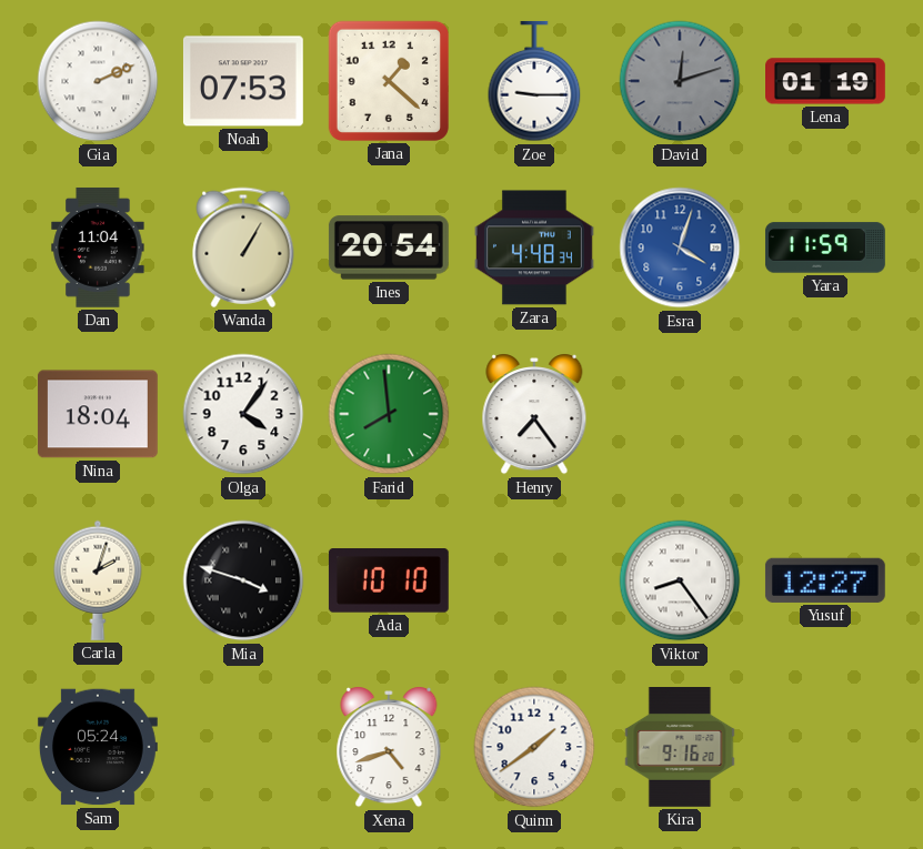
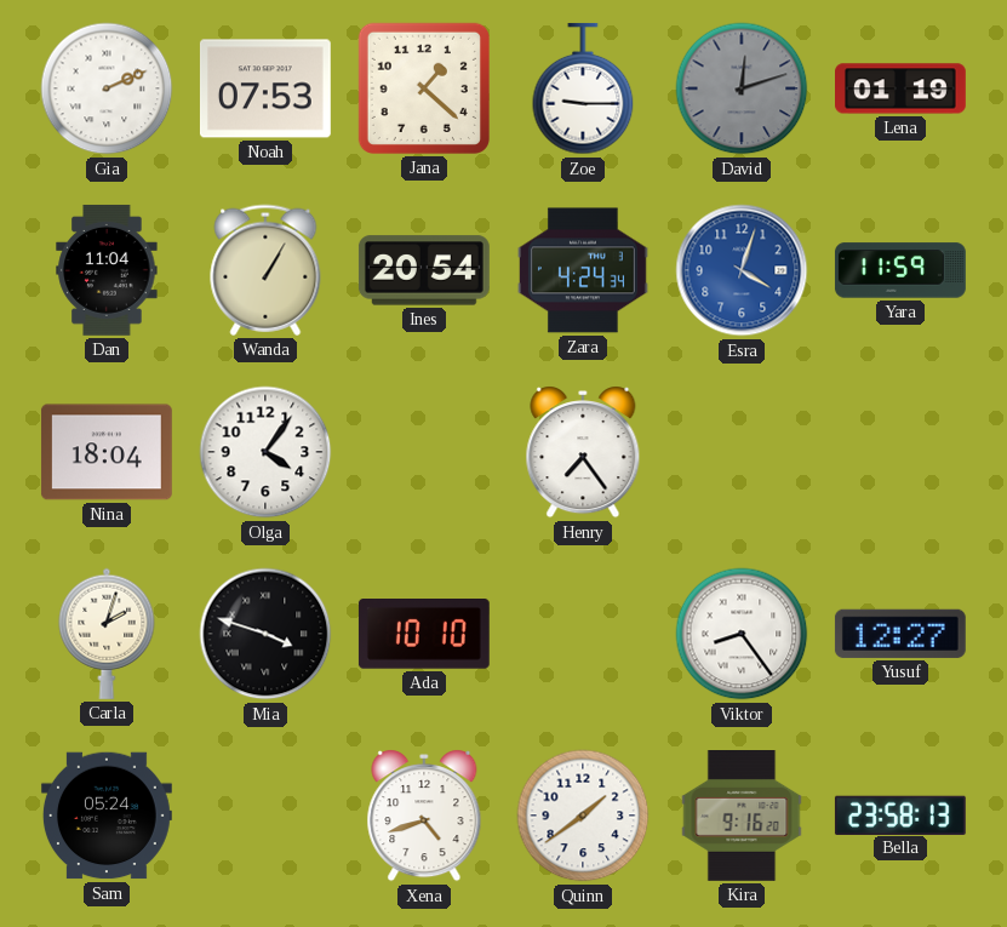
Zara: 4:48 -> 4:24
Farid: 7:59 -> none
Bella: none -> 23:58
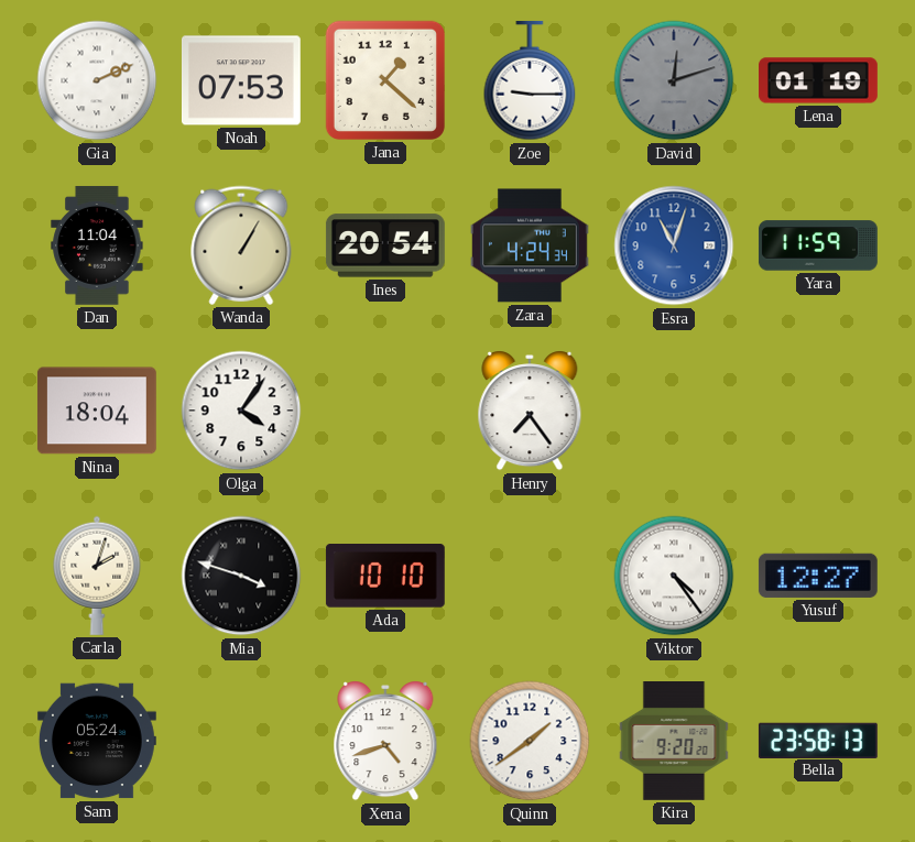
Esra: 4:03 -> 11:03
Viktor: 8:24 -> 4:24
Kira: 9:16 -> 9:20
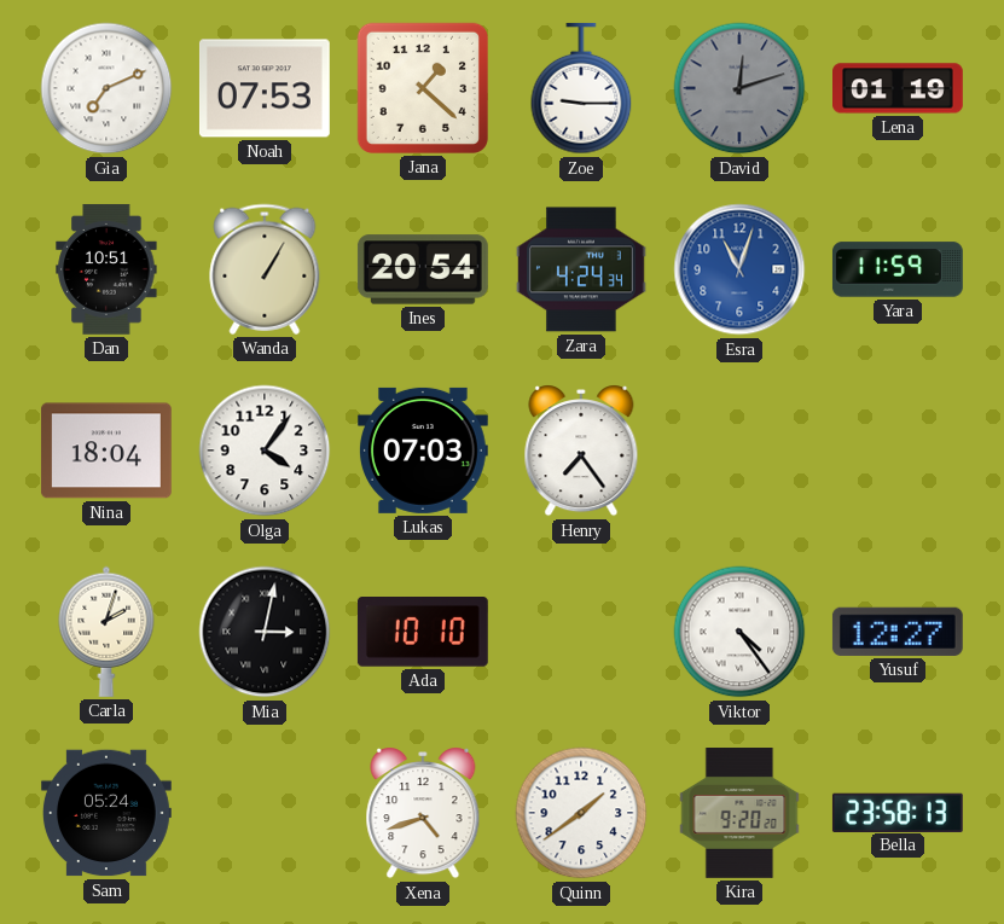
Gia: 2:11 -> 7:11
Dan: 11:04 -> 10:51
Lukas: none -> 07:03
Mia: 3:48 -> 3:02
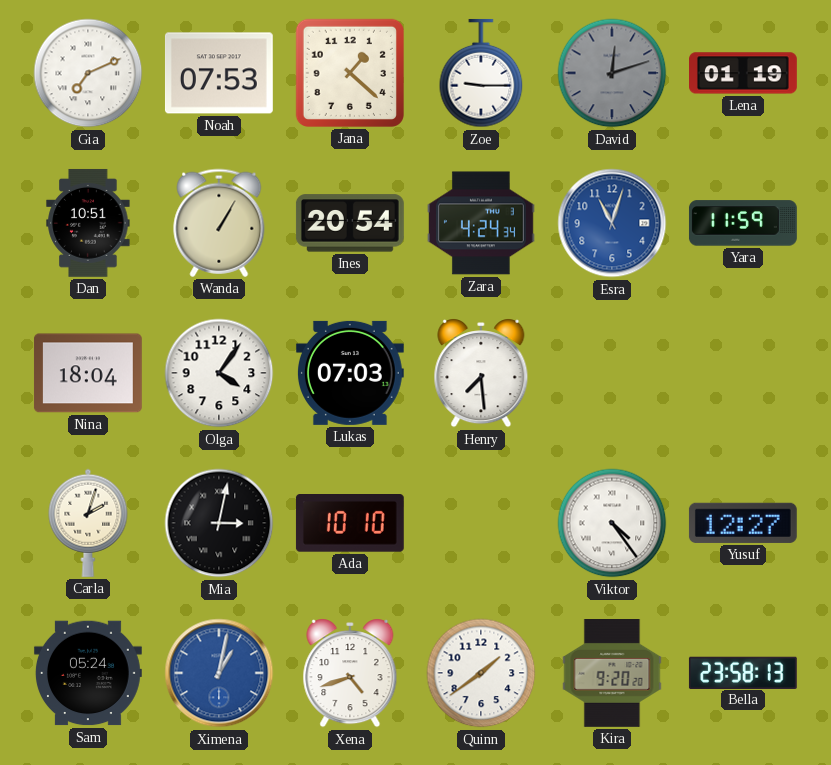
Henry: 7:24 -> 7:29
Ximena: none -> 1:02
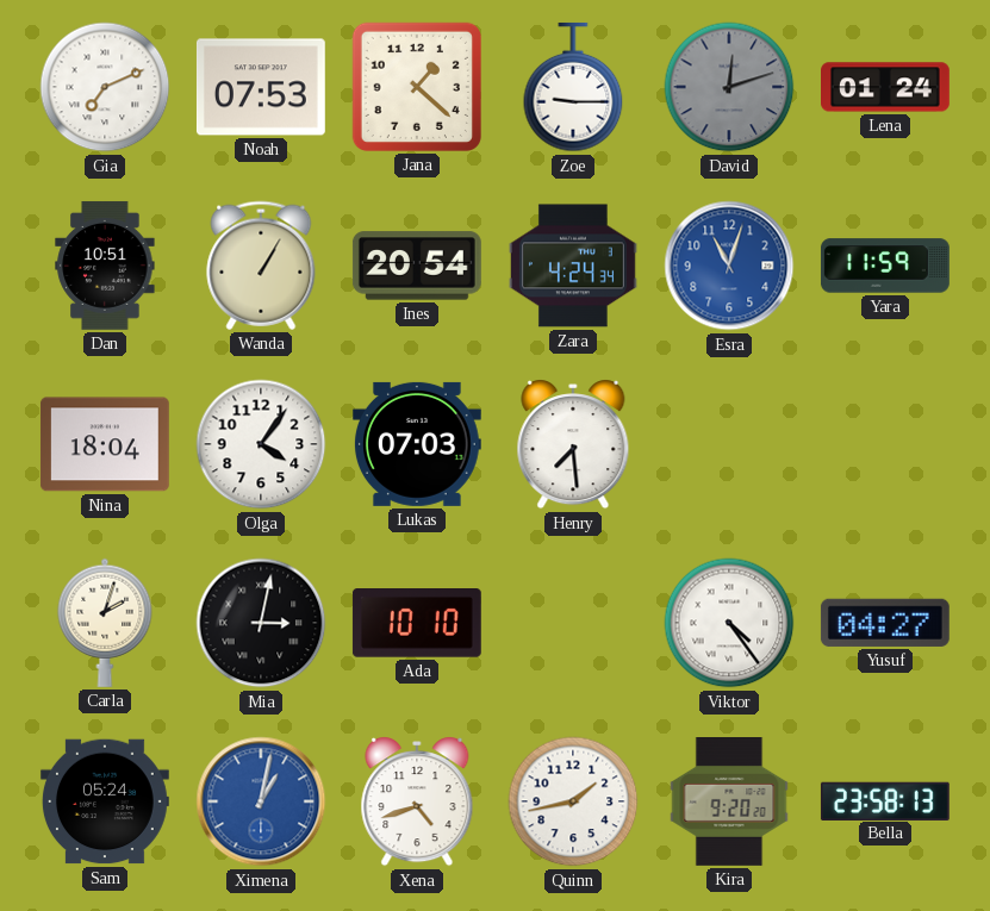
Lena: 01:19 -> 01:24
Yusuf: 12:27 -> 04:27
Quinn: 1:39 -> 1:43
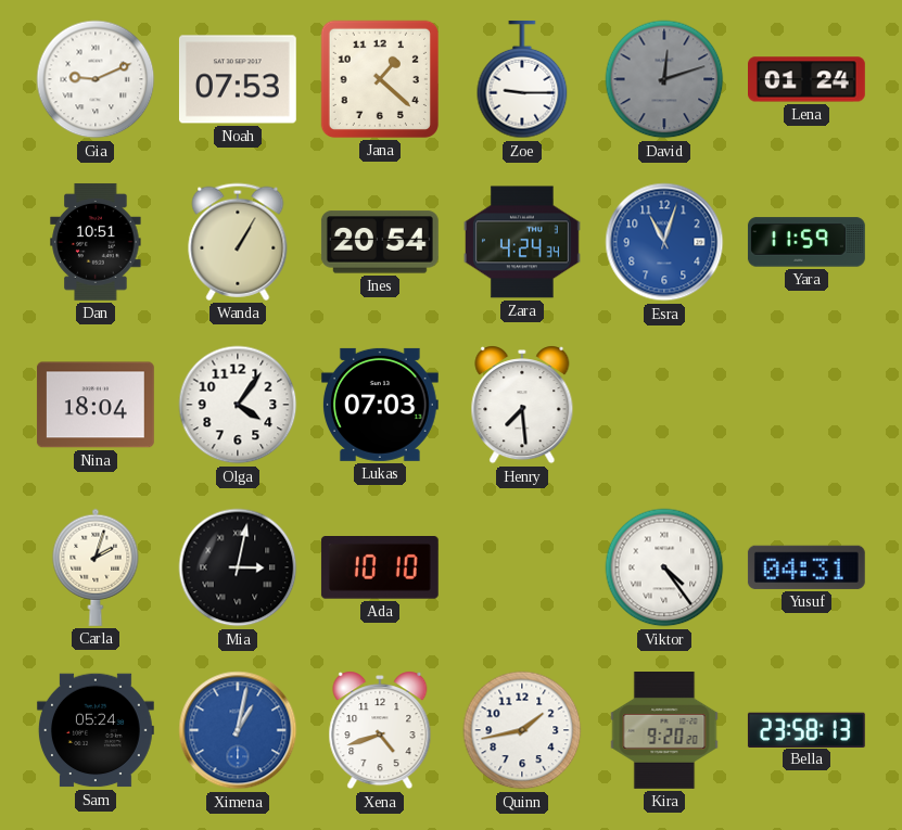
Gia: 7:11 -> 9:11
Yusuf: 04:27 -> 04:31
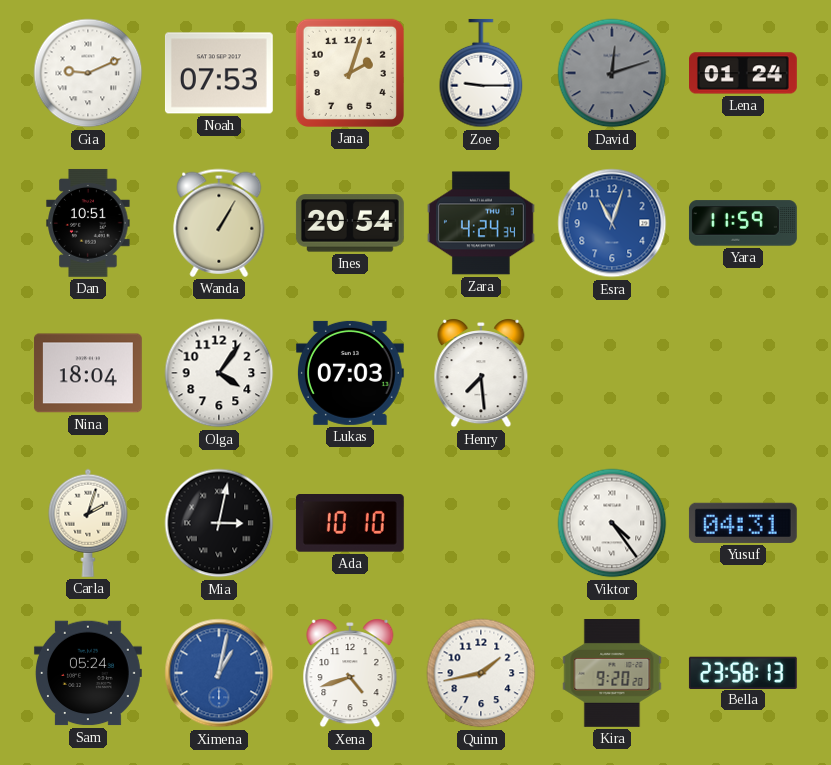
Jana: 1:22 -> 2:03
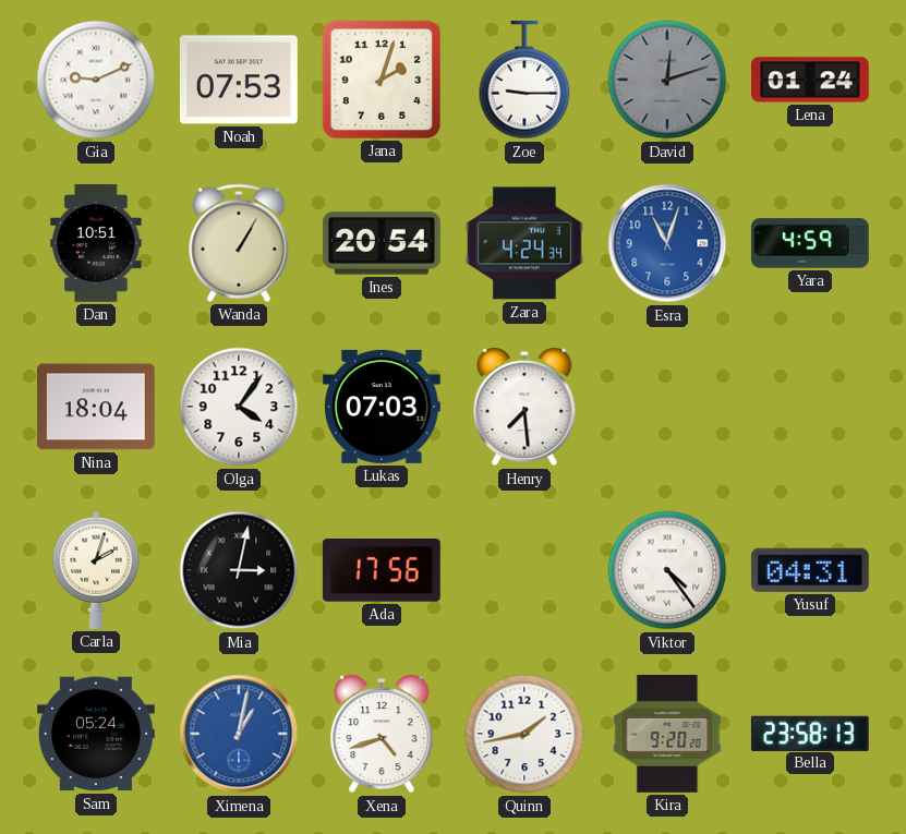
Yara: 11:59 -> 4:59
Ada: 10:10 -> 17:56
